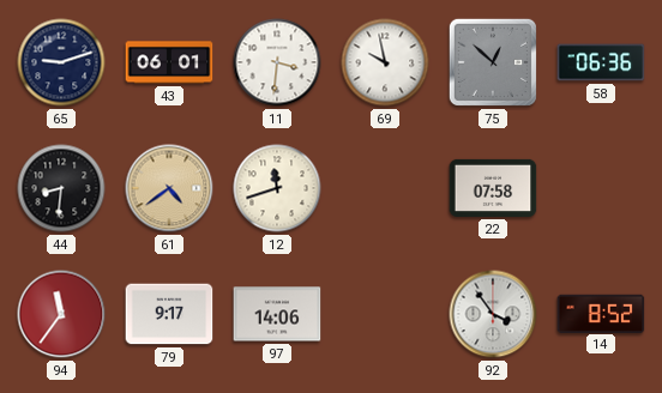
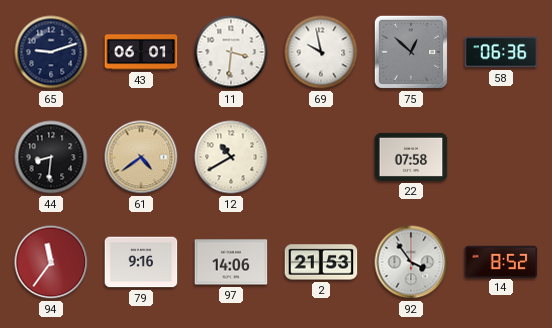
12: 11:42 -> 10:40
79: 9:17 -> 9:16
2: none -> 21:53
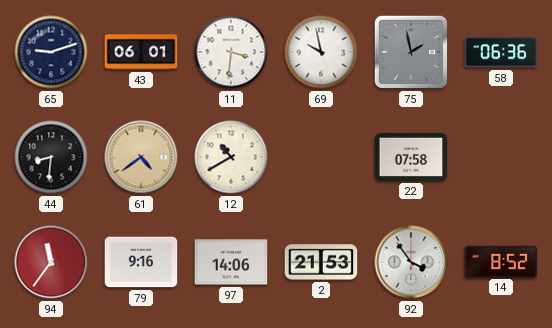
75: 12:52 -> 1:58
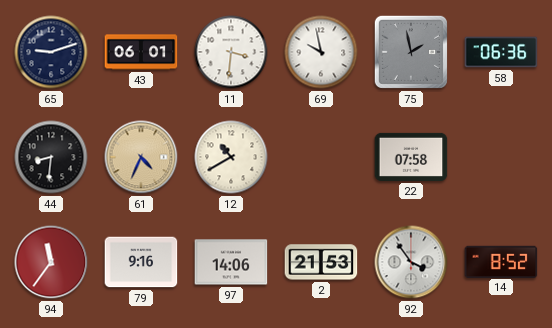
61: 4:39 -> 4:34
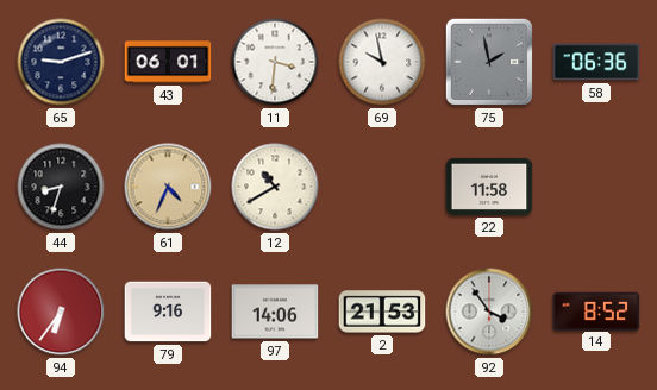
44: 8:31 -> 8:33
22: 07:58 -> 11:58
94: 11:36 -> 6:36
